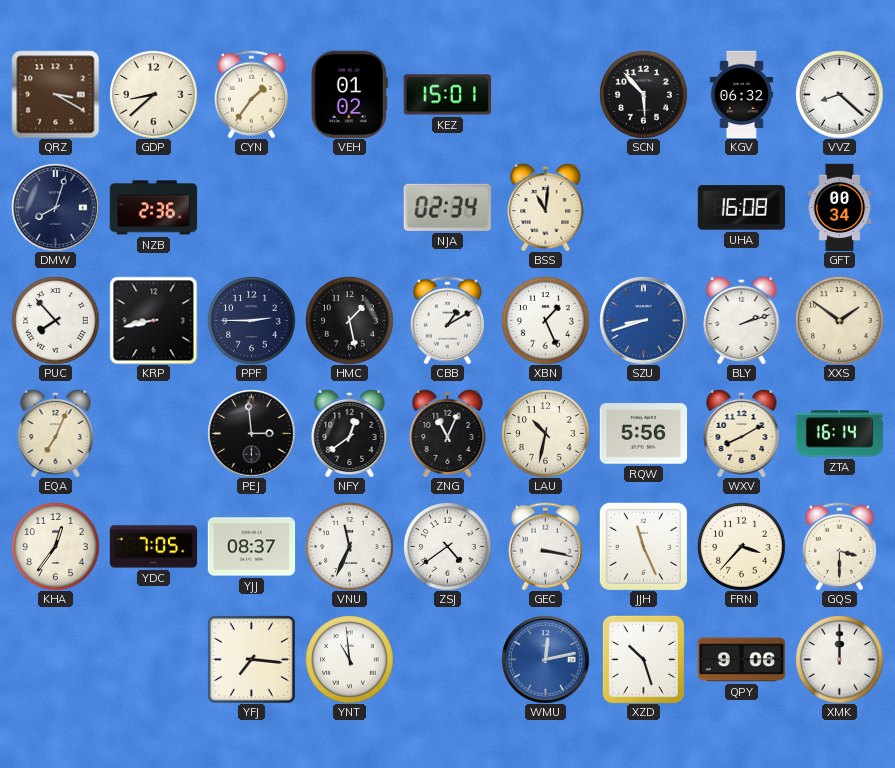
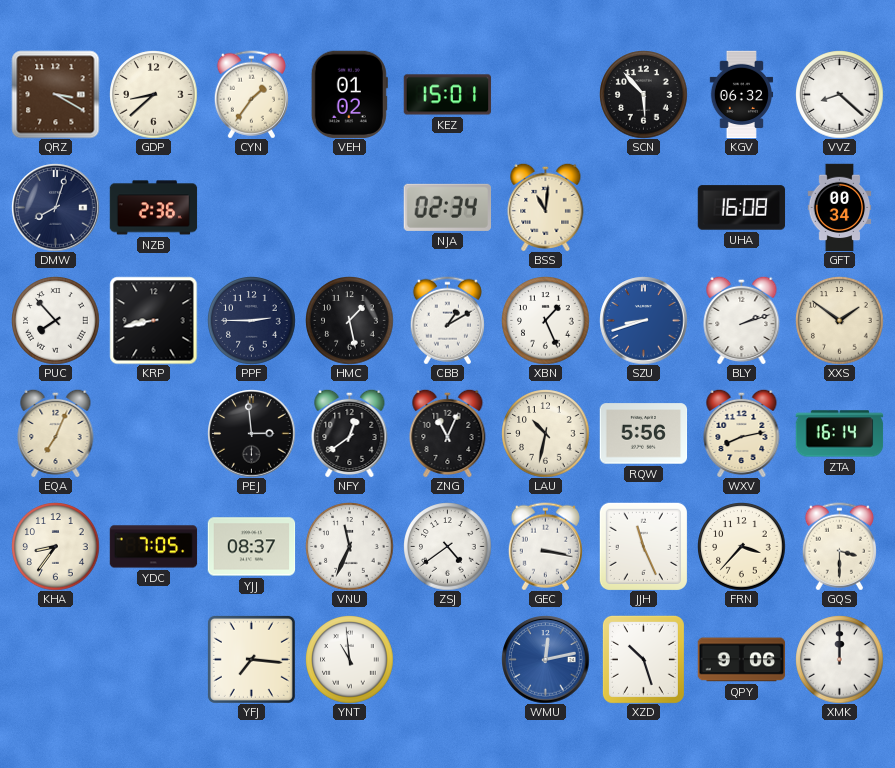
WXV: 8:10 -> 8:13
KHA: 12:36 -> 8:36
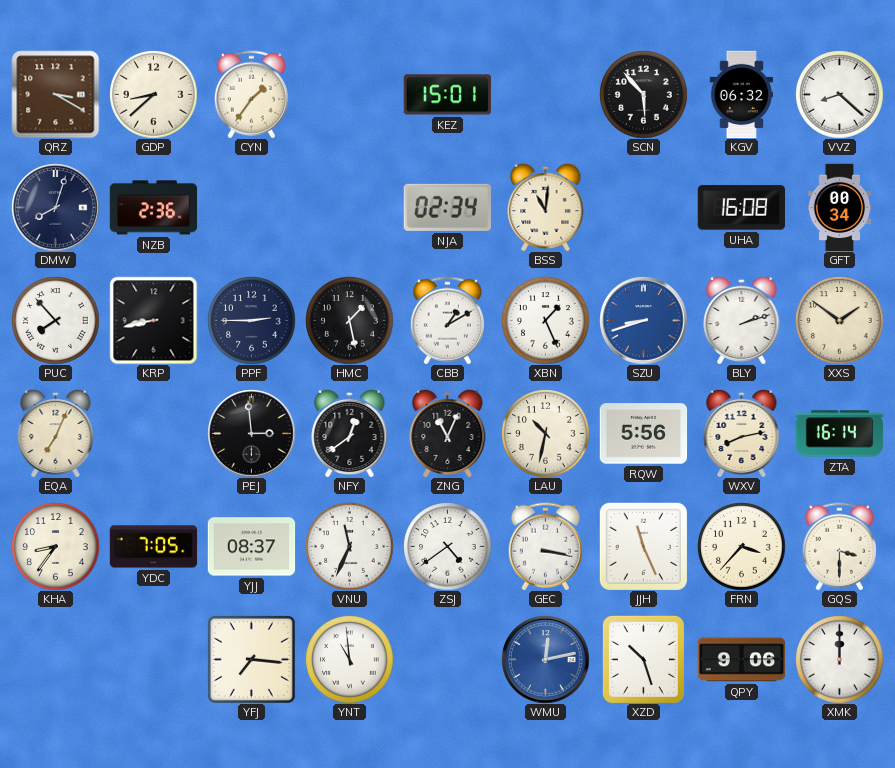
VEH: 01:02 -> none
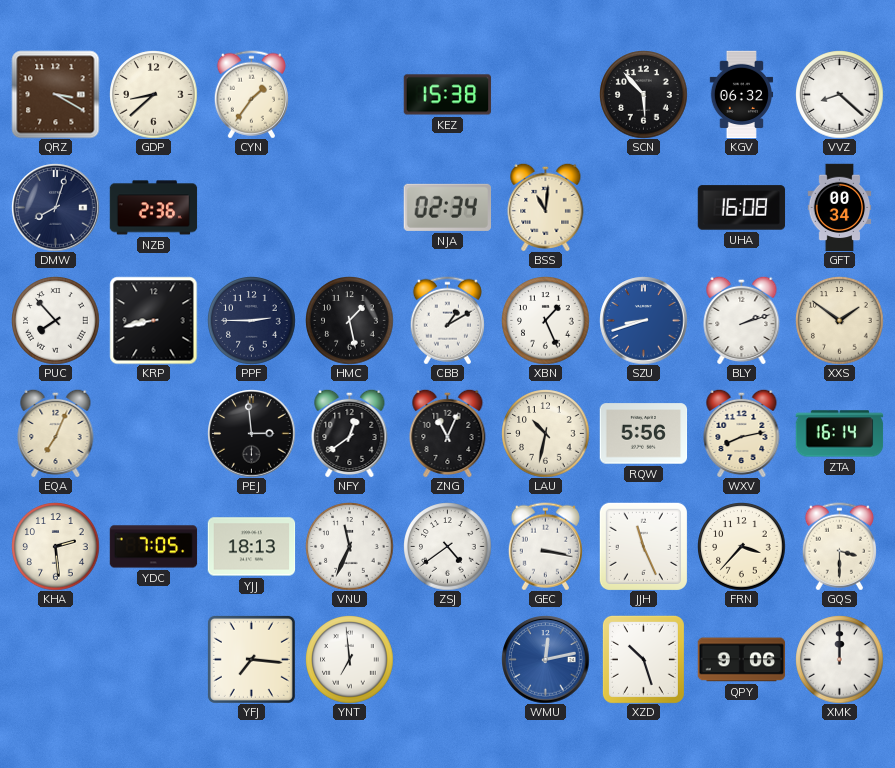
KEZ: 15:01 -> 15:38
KHA: 8:36 -> 2:29
YJJ: 08:37 -> 18:13
YNT: 10:59 -> 6:59
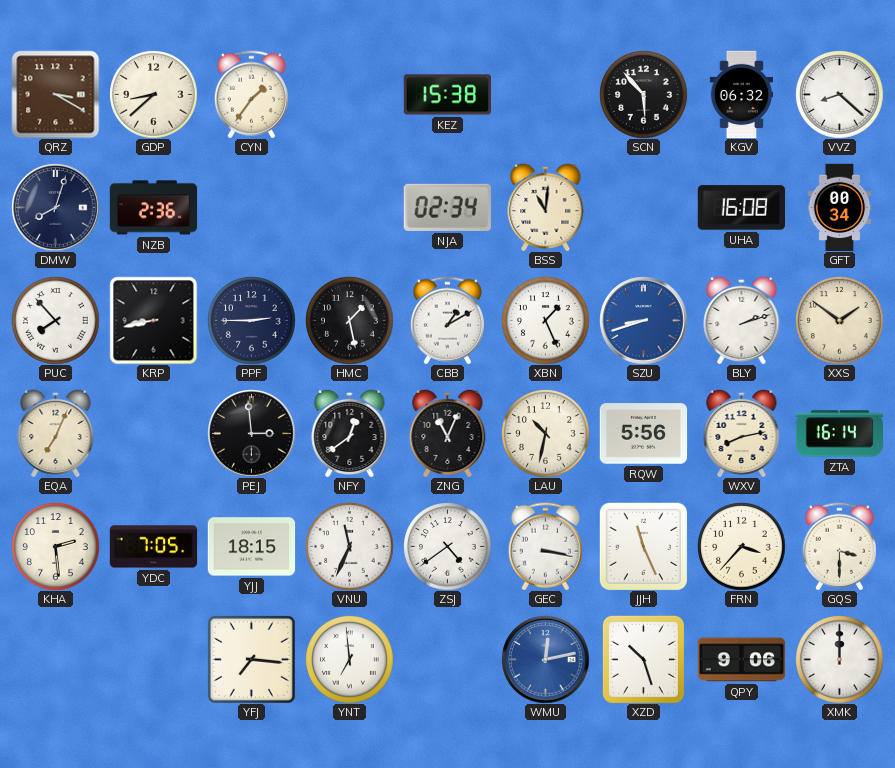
YJJ: 18:13 -> 18:15
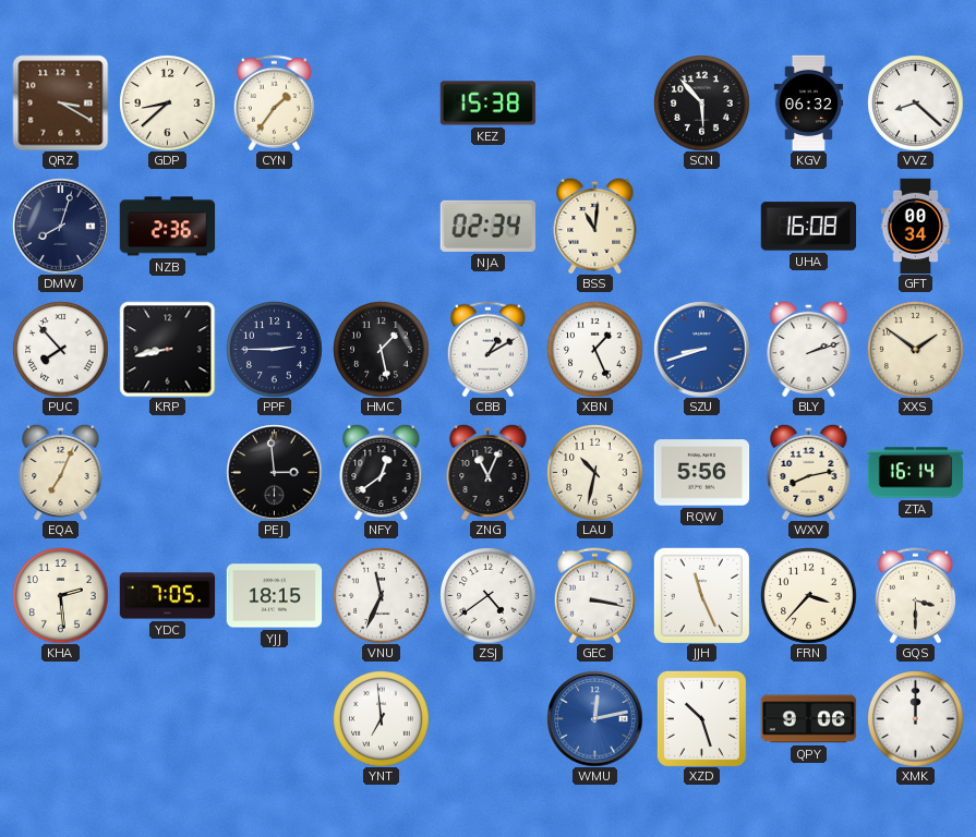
YFJ: 7:16 -> none
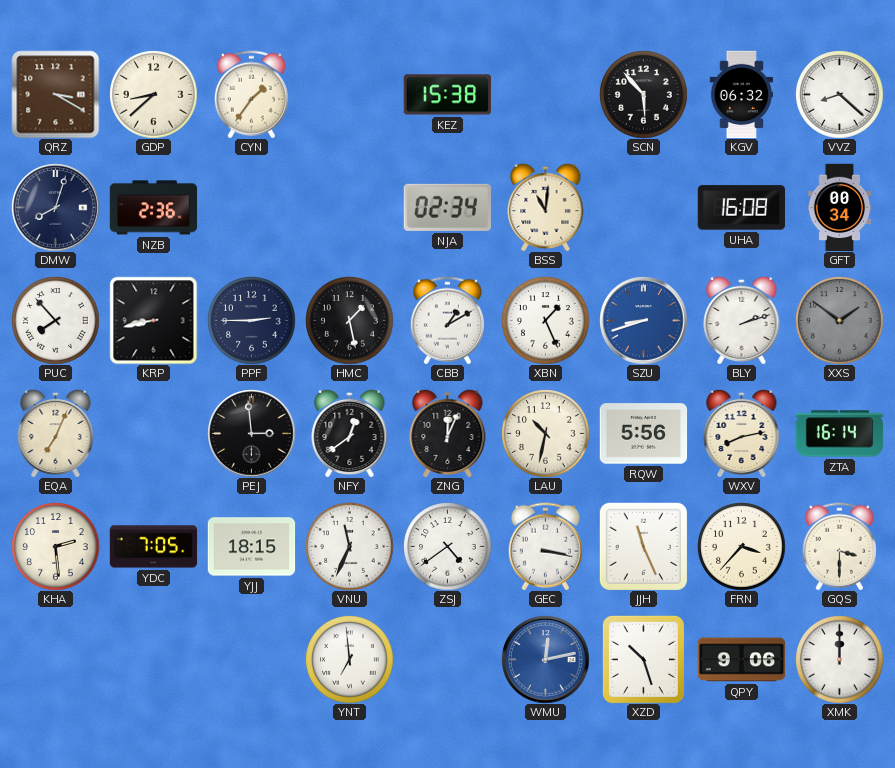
XXS dial: cream -> grey
ZNG: 11:04 -> 12:04
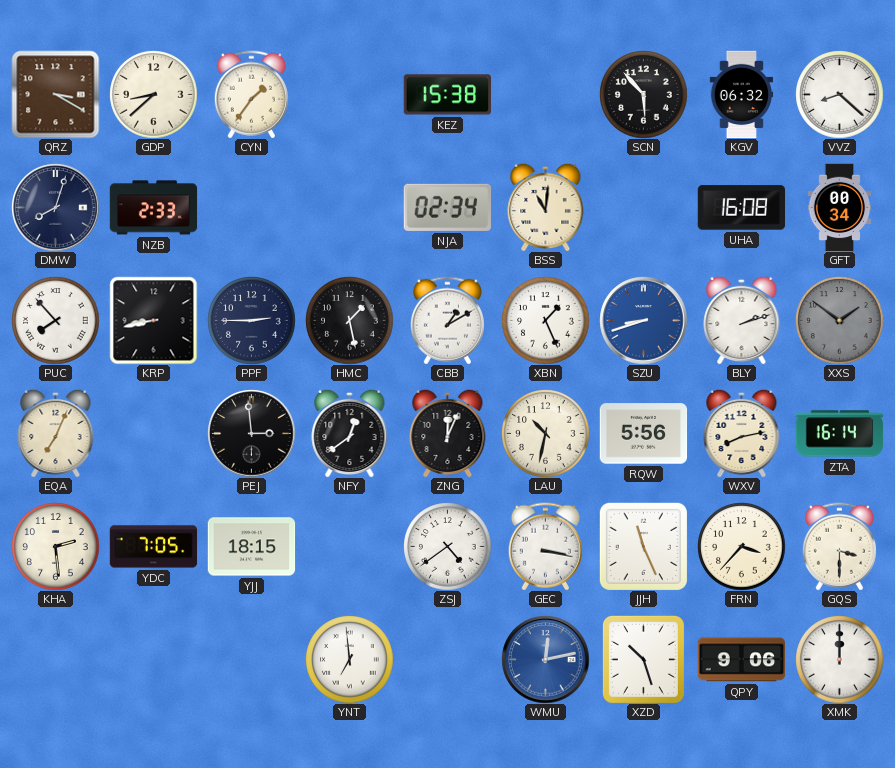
NZB: 2:36 -> 2:33
VNU: 11:34 -> none
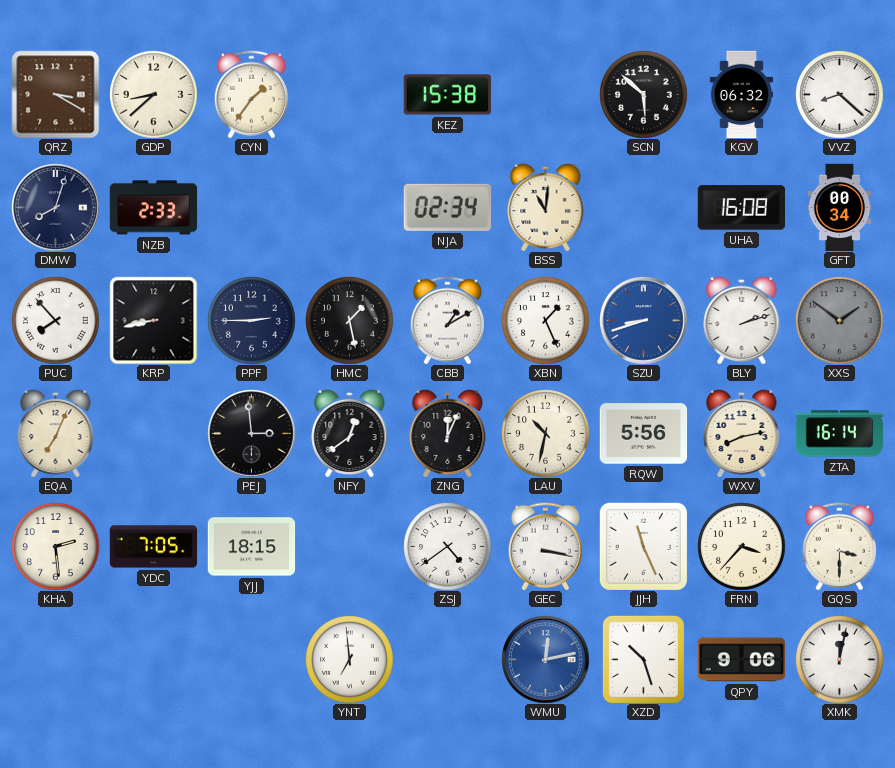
SCN: 5:53 -> 5:52
XMK: 12:00 -> 12:02
